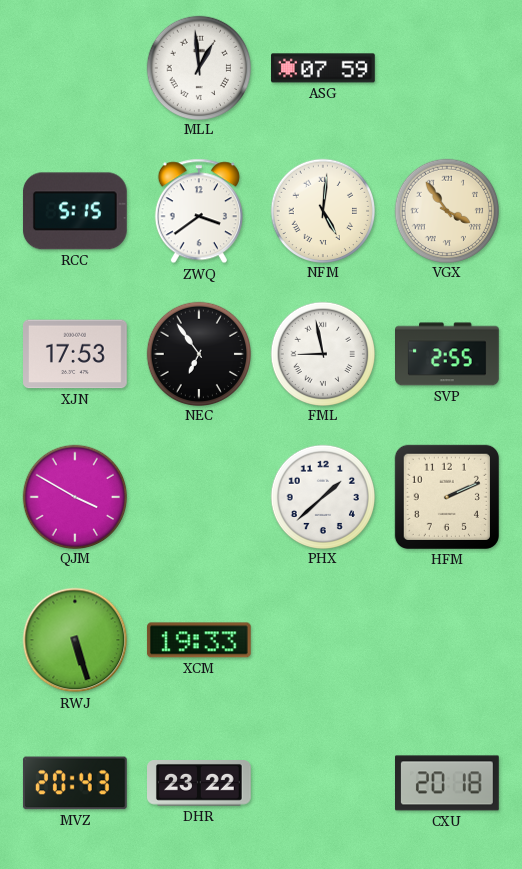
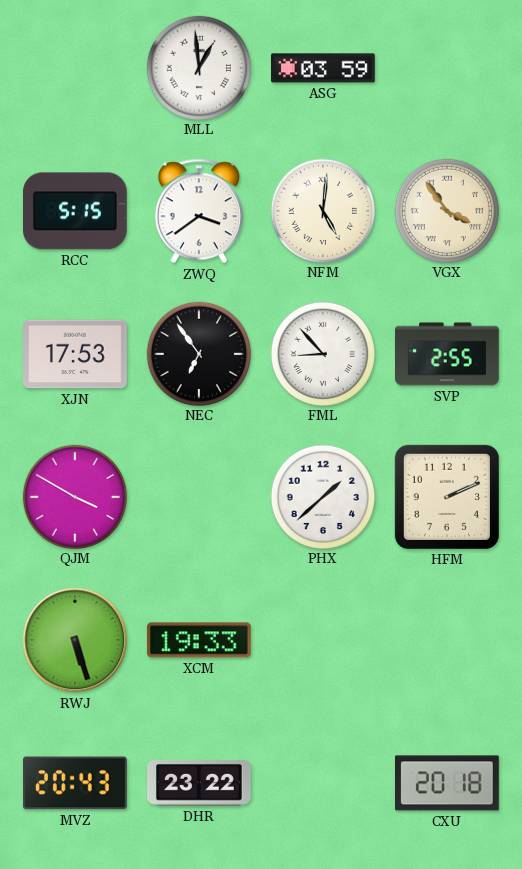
ASG: 07:59 -> 03:59
FML: 8:58 -> 8:53
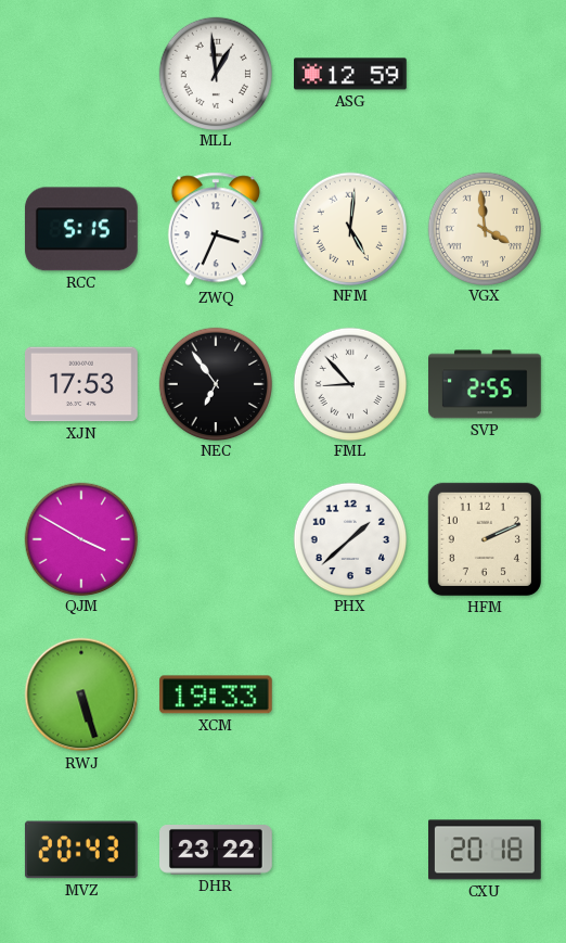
ASG: 03:59 -> 12:59
ZWQ: 3:39 -> 3:34
VGX: 3:54 -> 3:59
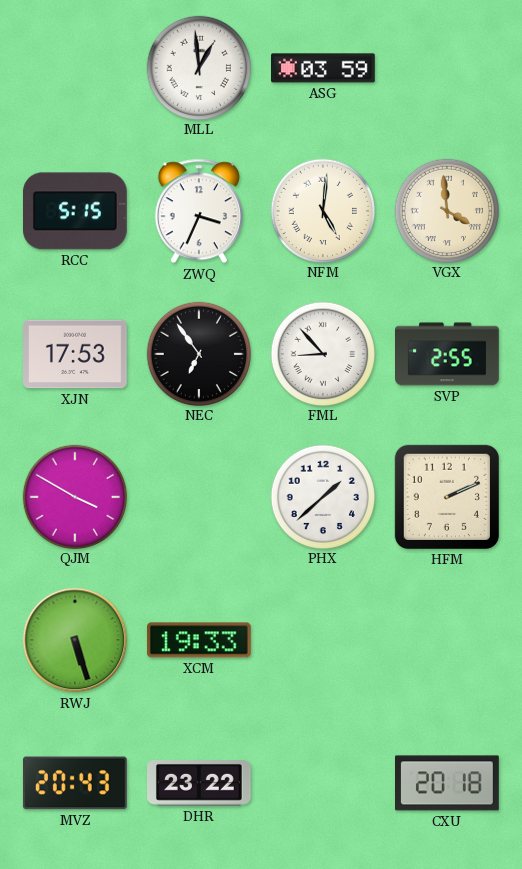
ASG: 12:59 -> 03:59
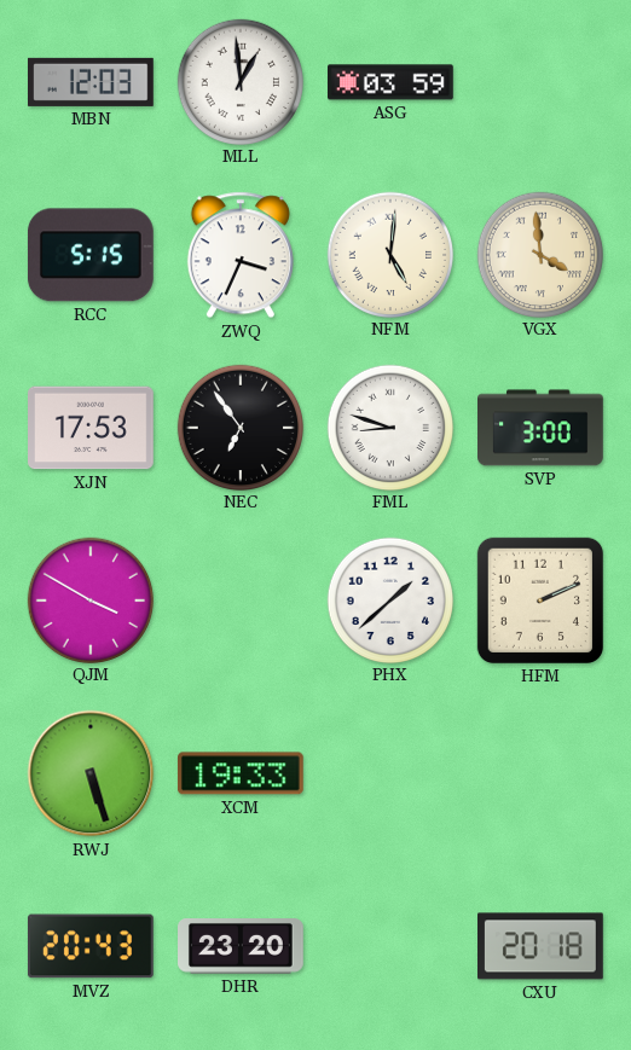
MBN: none -> 12:03
FML: 8:53 -> 8:48
SVP: 2:55 -> 3:00
DHR: 23:22 -> 23:20
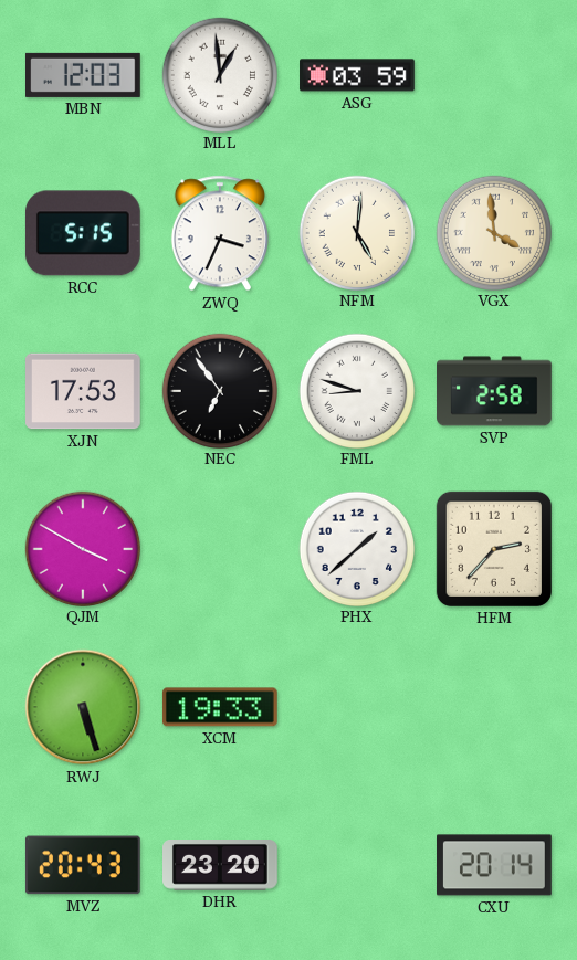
SVP: 3:00 -> 2:58
HFM: 2:11 -> 2:37
CXU: 20:18 -> 20:14
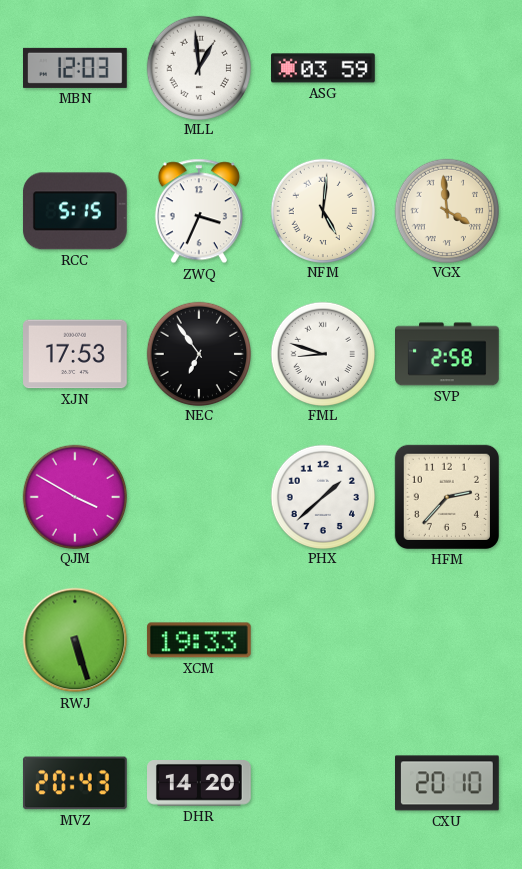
DHR: 23:20 -> 14:20
CXU: 20:14 -> 20:10
